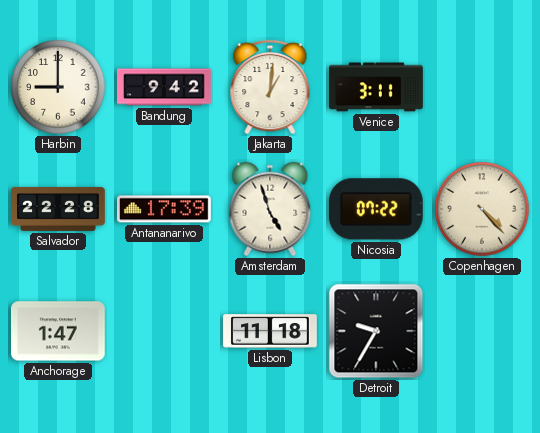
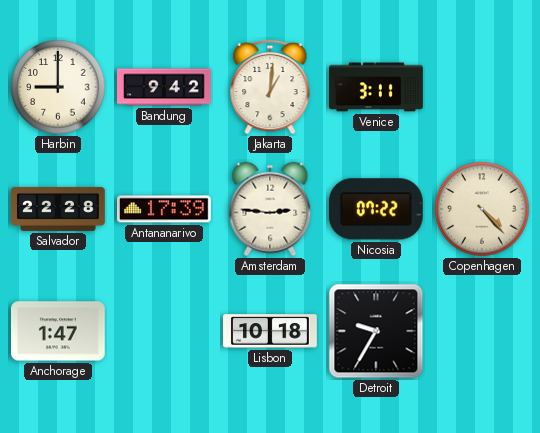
Amsterdam: 4:57 -> 2:46
Lisbon: 11:18 -> 10:18
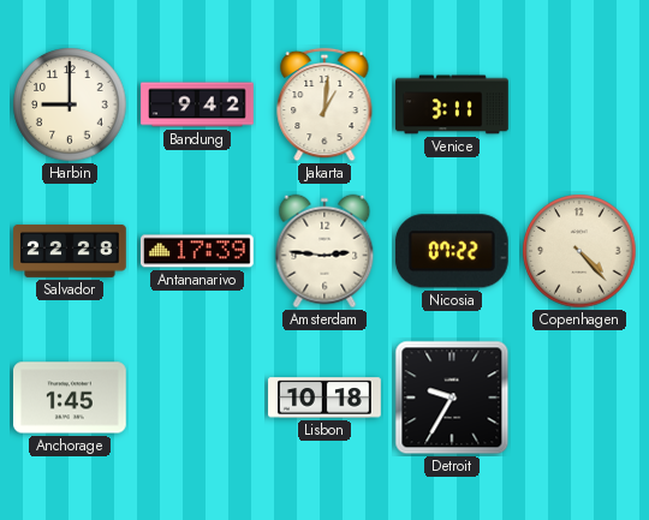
Anchorage: 1:47 -> 1:45
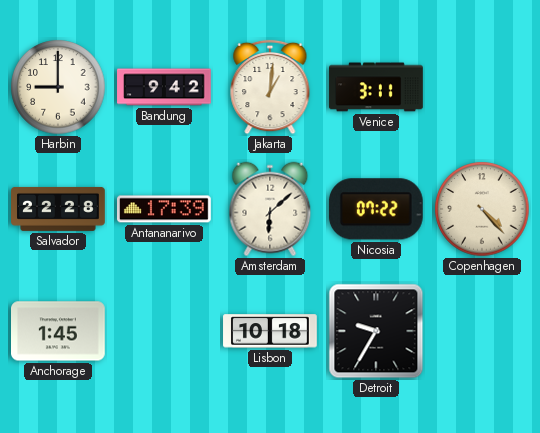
Amsterdam: 2:46 -> 6:08
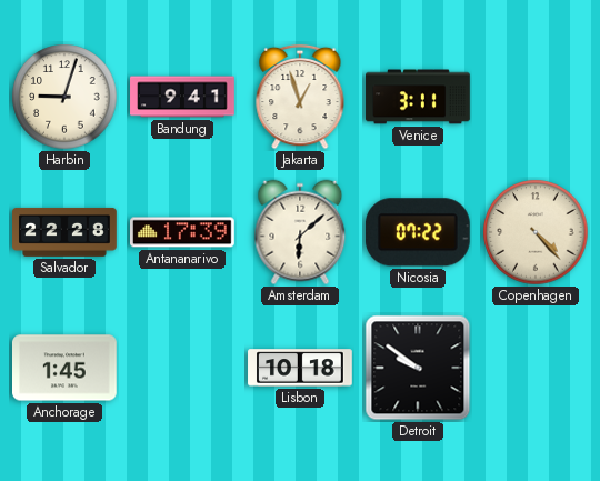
Harbin: 9:00 -> 9:03
Bandung: 9:42 -> 9:41
Jakarta: 1:01 -> 12:57
Detroit: 9:35 -> 9:51
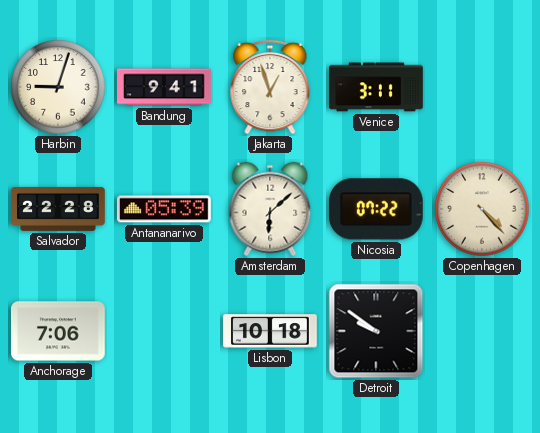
Antananarivo: 17:39 -> 05:39
Anchorage: 1:45 -> 7:06
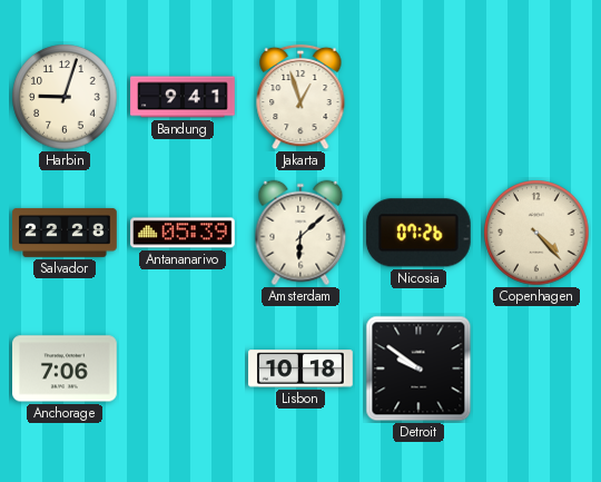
Venice: 3:11 -> none
Nicosia: 07:22 -> 07:26
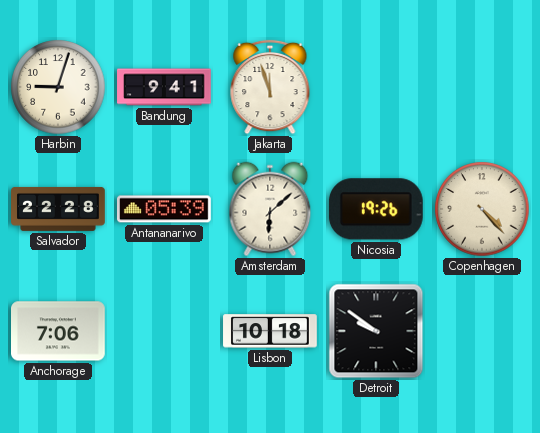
Jakarta: 12:57 -> 11:57
Nicosia: 07:26 -> 19:26
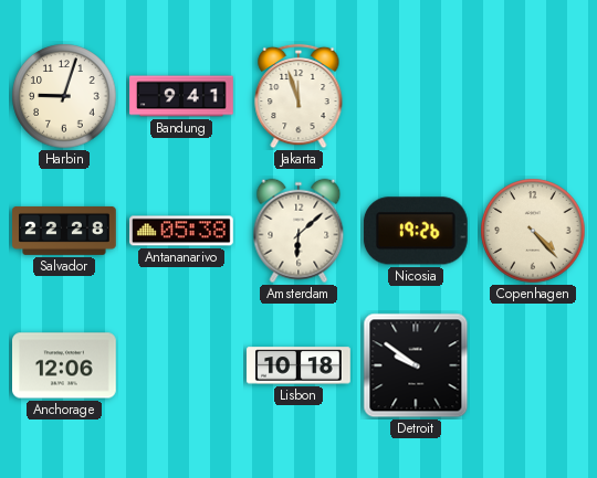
Antananarivo: 05:39 -> 05:38
Anchorage: 7:06 -> 12:06
